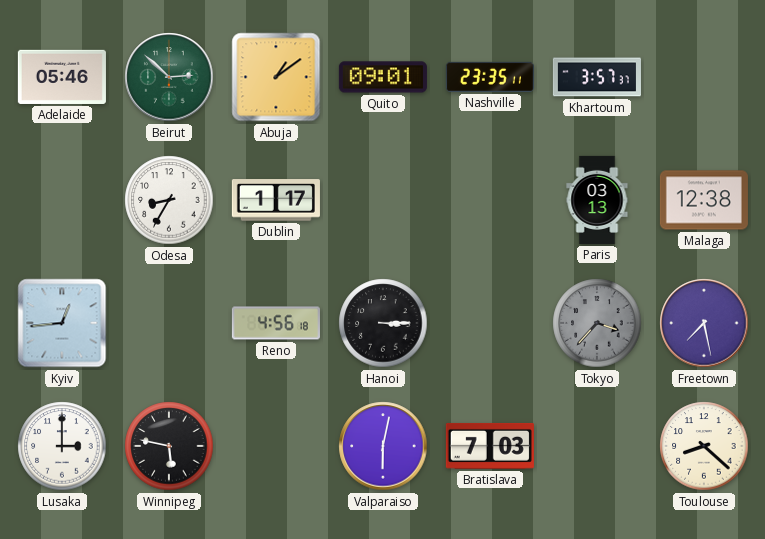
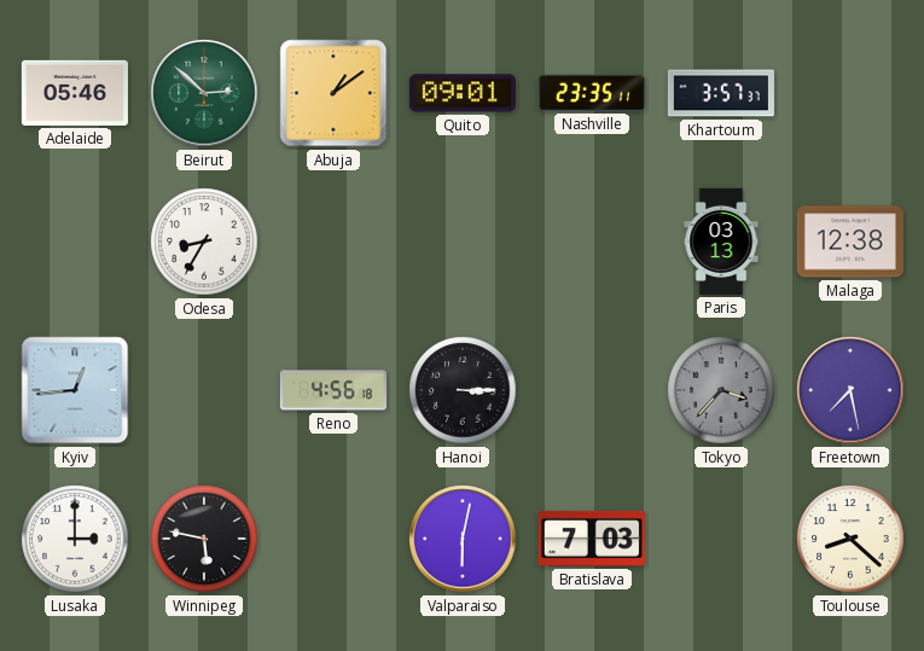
Dublin: 1:17 -> none
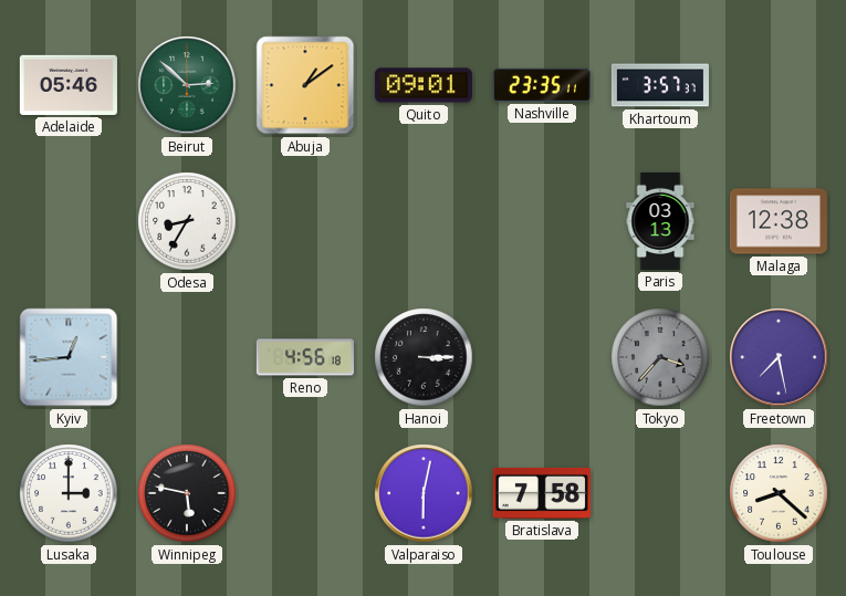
Bratislava: 7:03 -> 7:58
